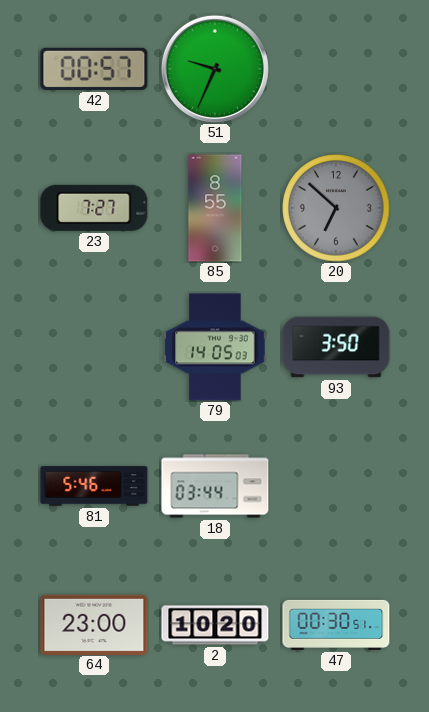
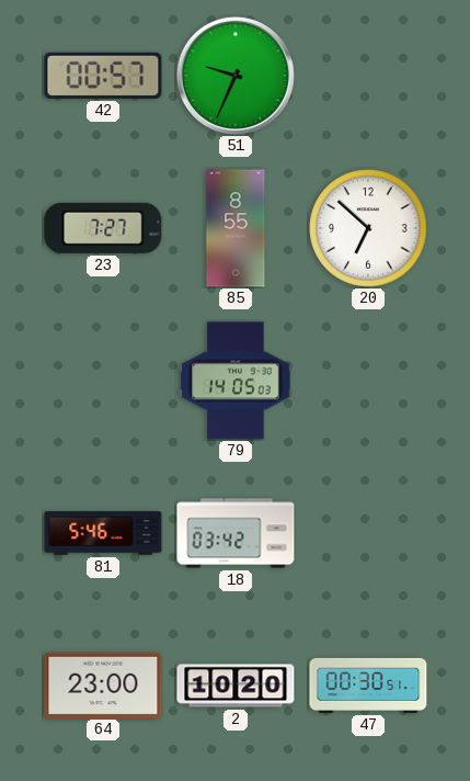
20 dial: grey -> white
93: 3:50 -> none
18: 03:44 -> 03:42
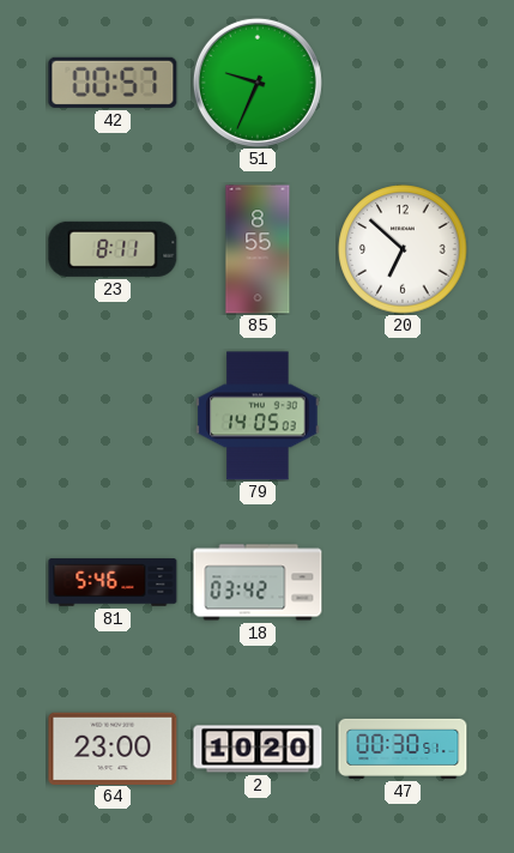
23: 7:27 -> 8:11
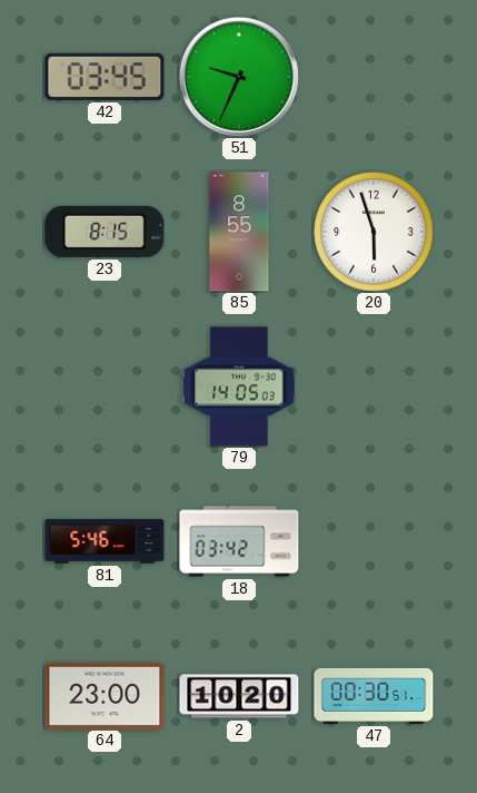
42: 00:57 -> 03:45
23: 8:11 -> 8:15
20: 6:52 -> 5:57
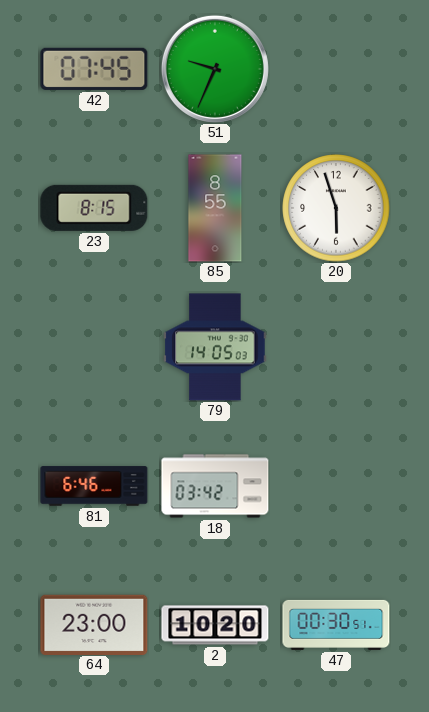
42: 03:45 -> 07:45
81: 5:46 -> 6:46
